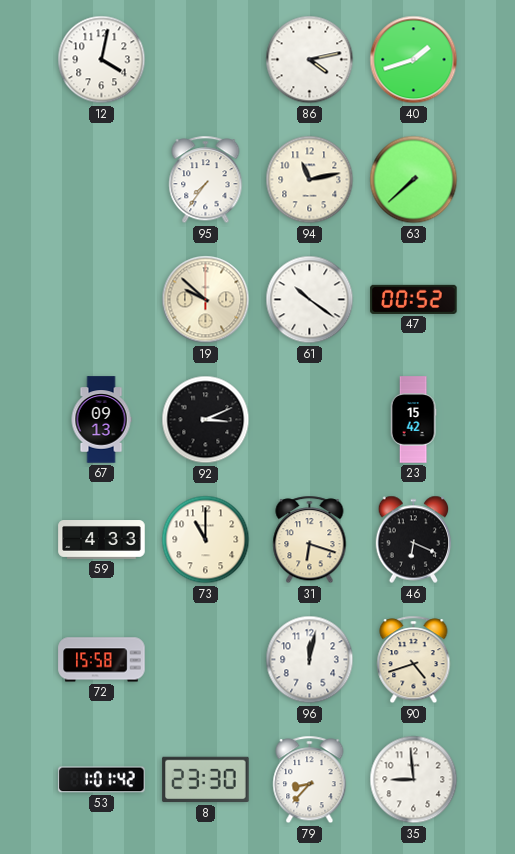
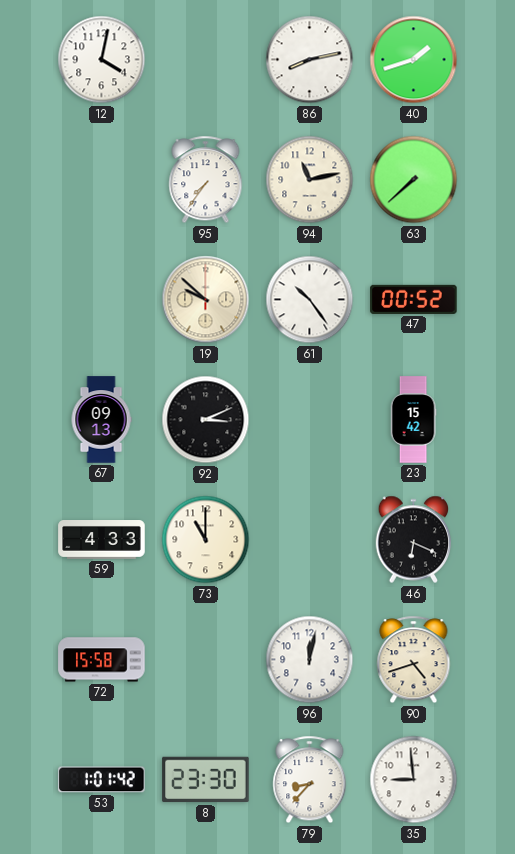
86: 4:13 -> 8:13
61: 10:21 -> 10:24
31: 6:18 -> none
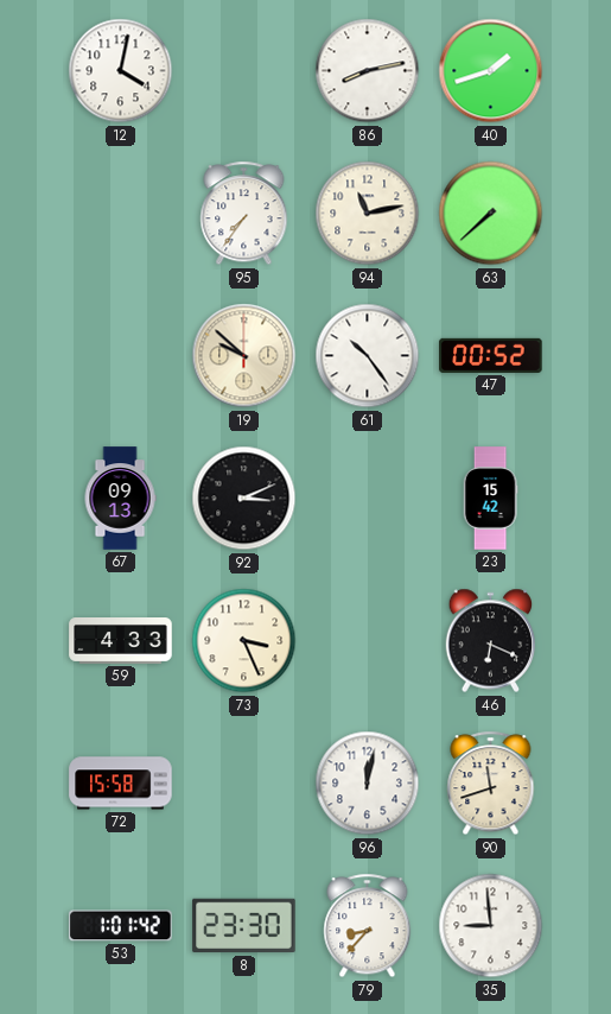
73: 11:00 -> 3:26
90: 4:42 -> 11:42
